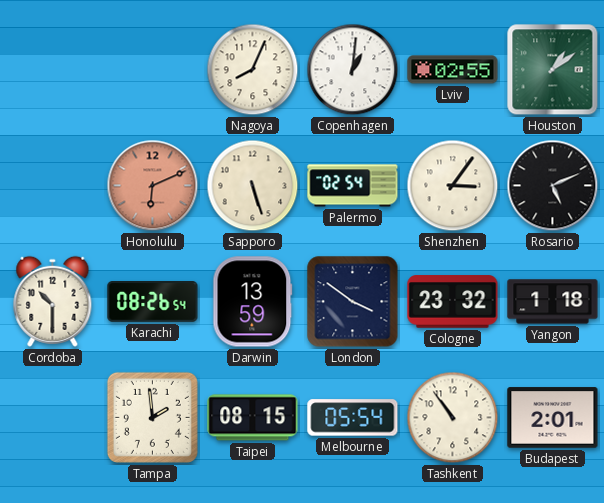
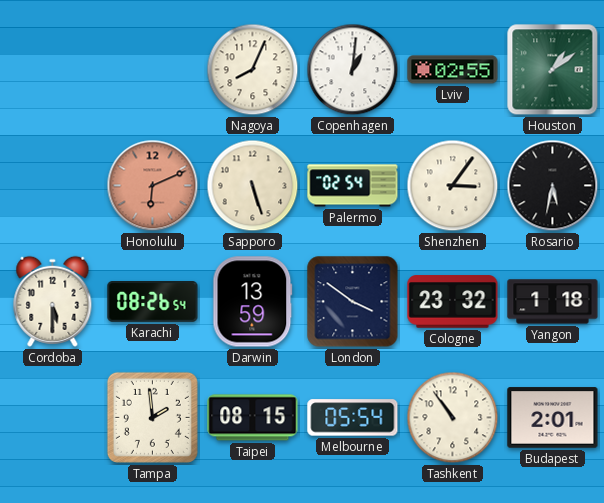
Rosario: 5:11 -> 5:32
Cordoba: 10:30 -> 5:30
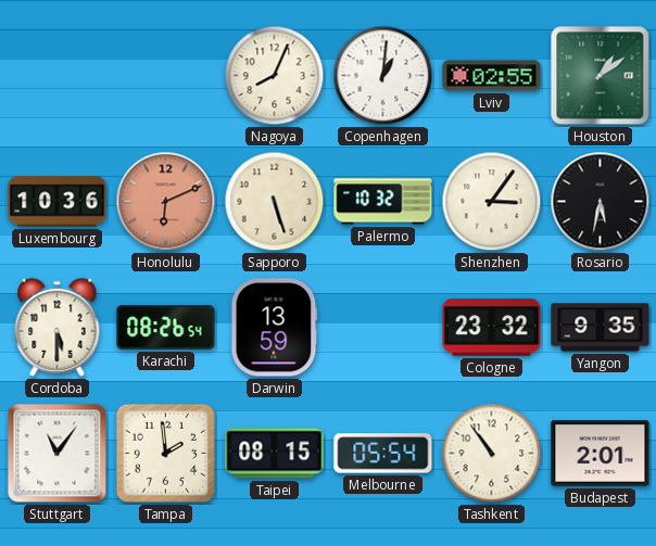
Luxembourg: none -> 10:36
Palermo: 02:54 -> 10:32
London: 3:51 -> none
Yangon: 1:18 -> 9:35
Stuttgart: none -> 11:06
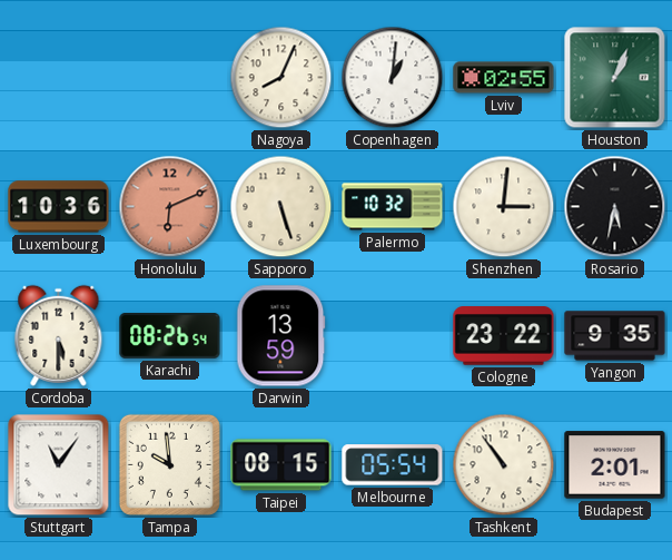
Houston: 1:09 -> 1:04
Shenzhen: 3:06 -> 3:01
Cologne: 23:32 -> 23:22
Tampa: 1:59 -> 9:59
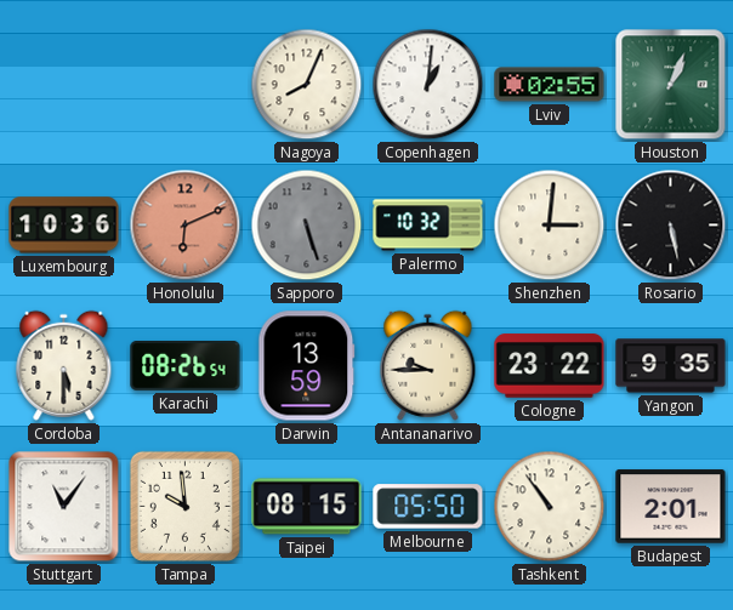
Sapporo dial: cream -> grey
Rosario: 5:32 -> 5:28
Antananarivo: none -> 9:45
Melbourne: 05:54 -> 05:50
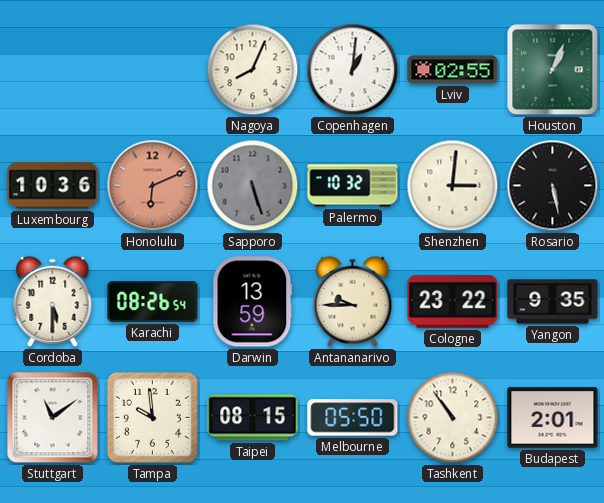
Stuttgart: 11:06 -> 11:09
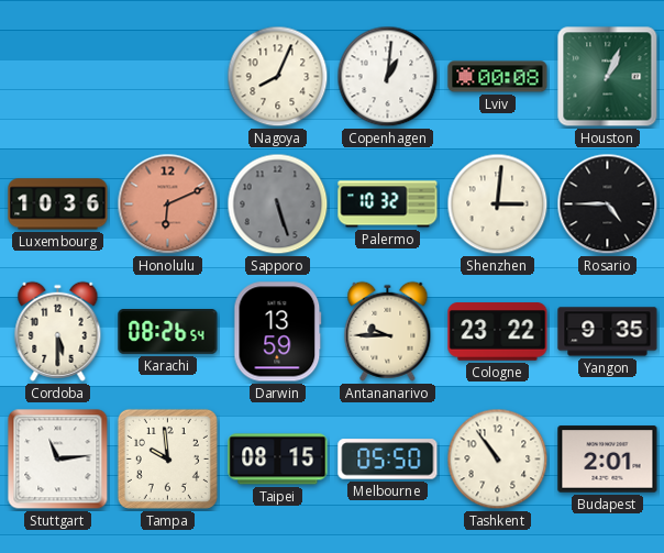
Lviv: 02:55 -> 00:08
Rosario: 5:28 -> 4:45
Stuttgart: 11:09 -> 11:14
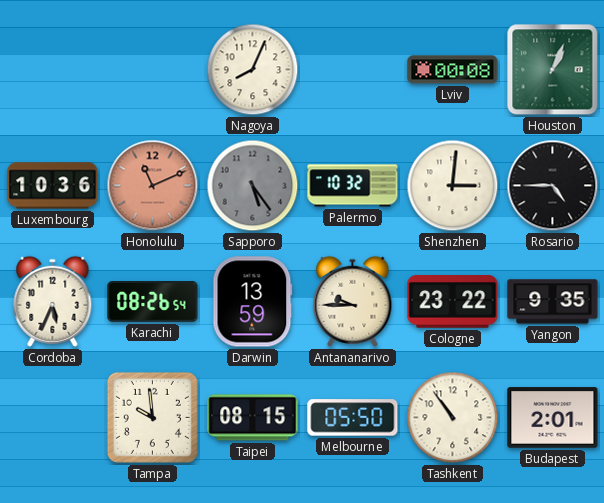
Copenhagen: 1:01 -> none
Honolulu: 6:11 -> 11:11
Sapporo: 5:27 -> 5:24
Cordoba: 5:30 -> 5:34
Stuttgart: 11:14 -> none
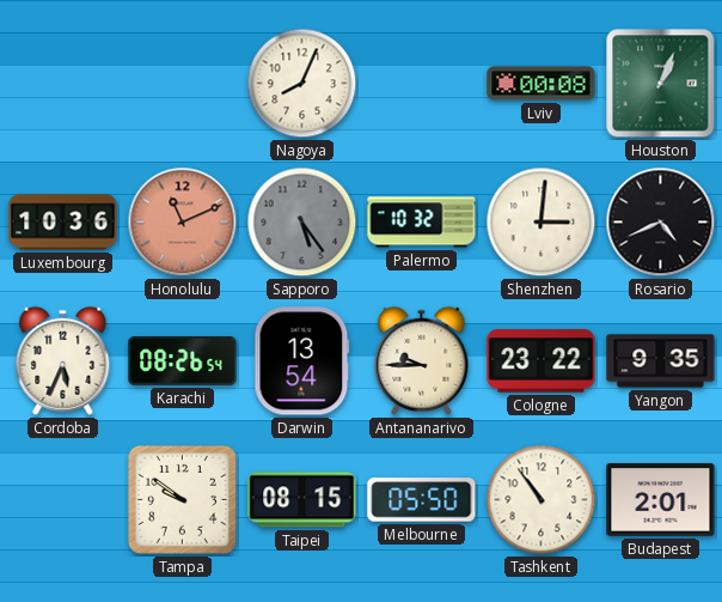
Rosario: 4:45 -> 4:41
Darwin: 13:59 -> 13:54
Tampa: 9:59 -> 9:51
